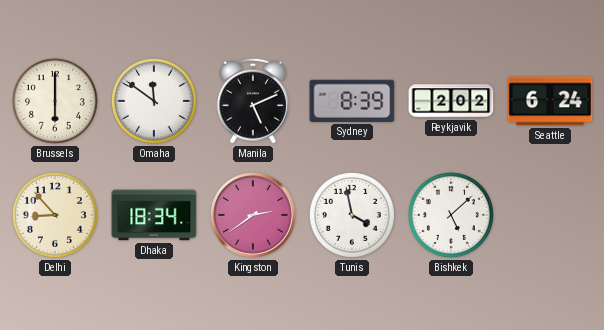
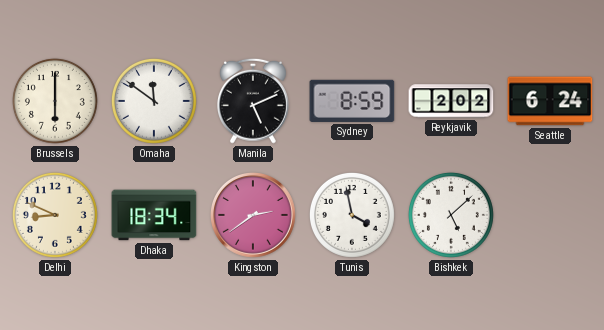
Sydney: 8:39 -> 8:59
Delhi: 8:53 -> 8:49
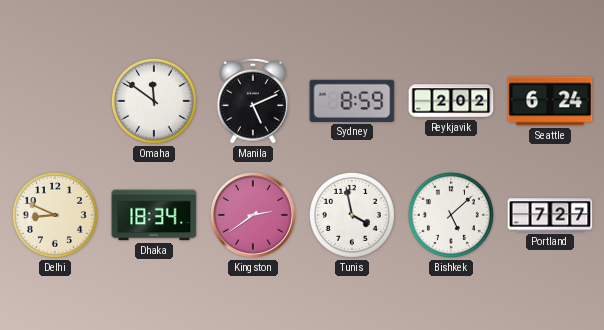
Brussels: 6:00 -> none
Portland: none -> 7:27
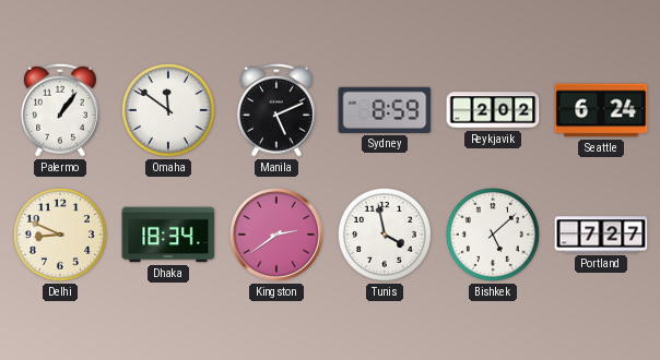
Palermo: none -> 1:06
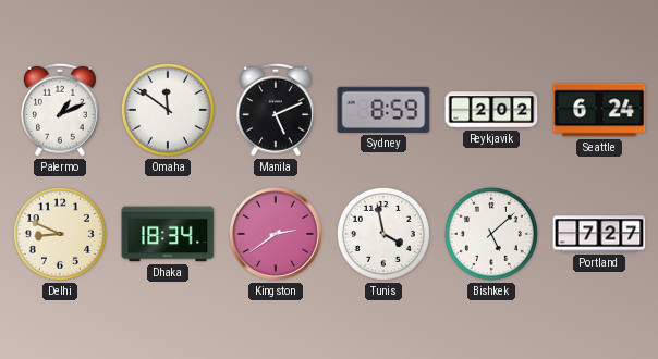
Palermo: 1:06 -> 1:11
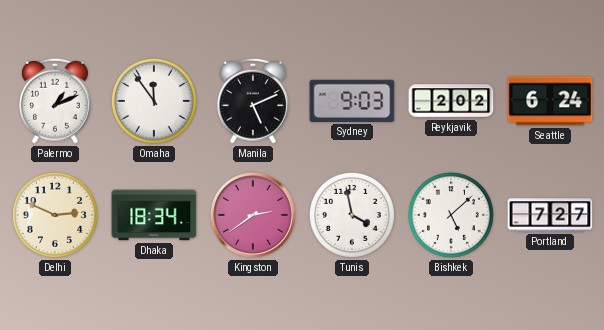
Omaha: 11:51 -> 11:54
Sydney: 8:59 -> 9:03
Delhi: 8:49 -> 2:49
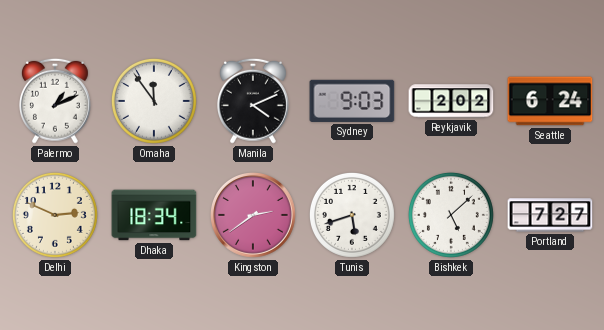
Manila: 5:11 -> 4:11
Tunis: 3:58 -> 5:42
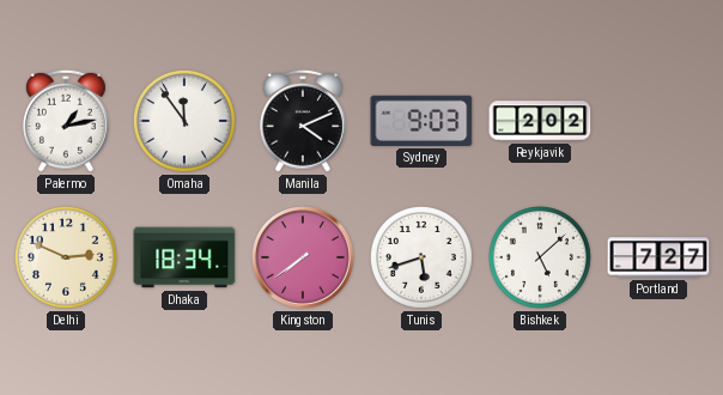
Palermo: 1:11 -> 1:13
Seattle: 6:24 -> none
Kingston: 2:39 -> 7:39
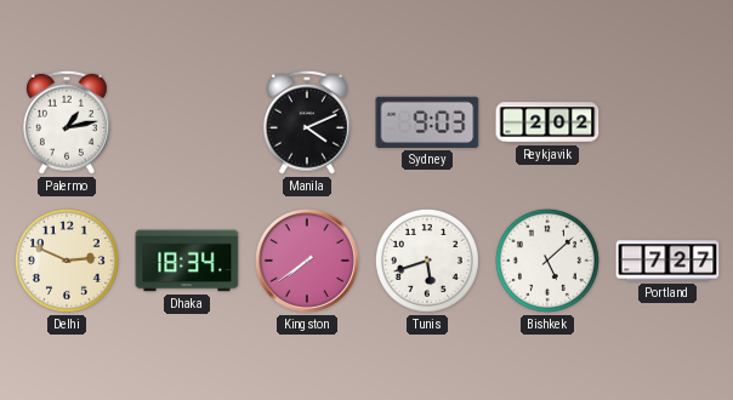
Omaha: 11:54 -> none
